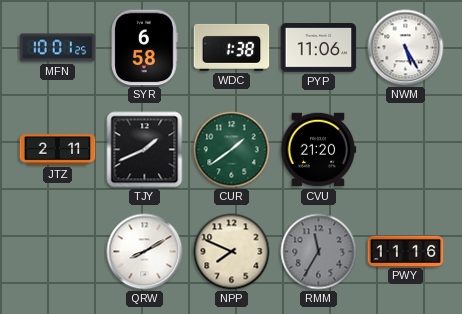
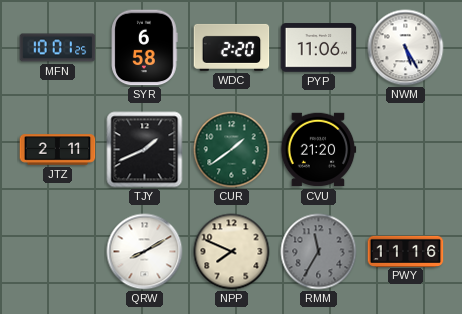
WDC: 1:38 -> 2:20
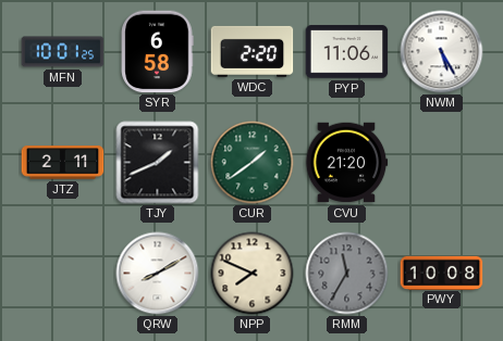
PWY: 11:16 -> 10:08
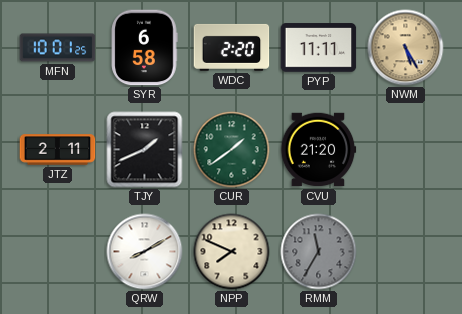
PYP: 11:06 -> 11:11
NWM dial: white -> champagne
PWY: 10:08 -> none
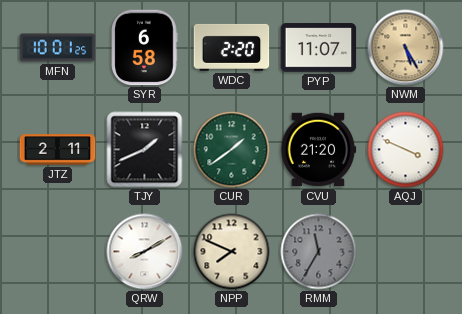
PYP: 11:11 -> 11:07
AQJ: none -> 3:49
